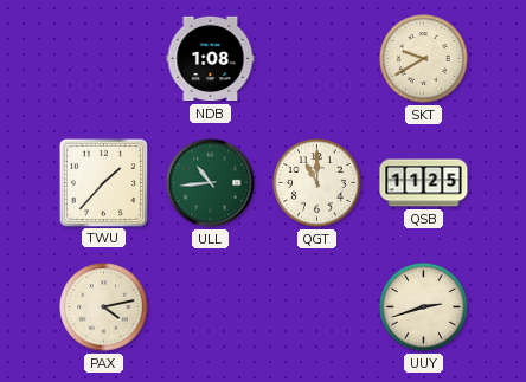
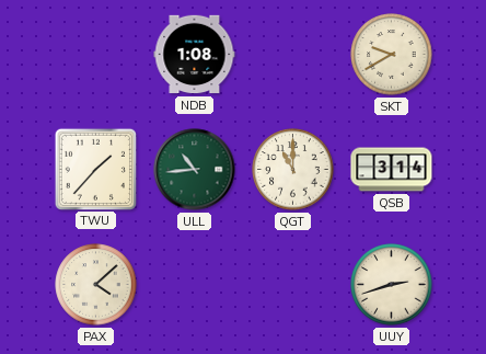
QSB: 11:25 -> 3:14
PAX: 4:13 -> 4:08
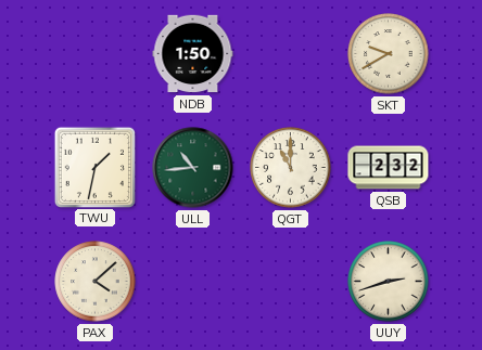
NDB: 1:08 -> 1:50
TWU: 1:37 -> 1:32
QSB: 3:14 -> 2:32
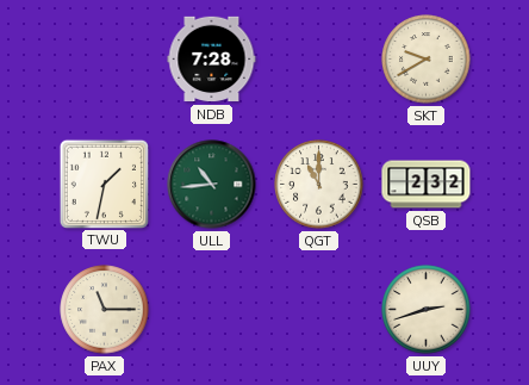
NDB: 1:50 -> 7:28
PAX: 4:08 -> 11:15
